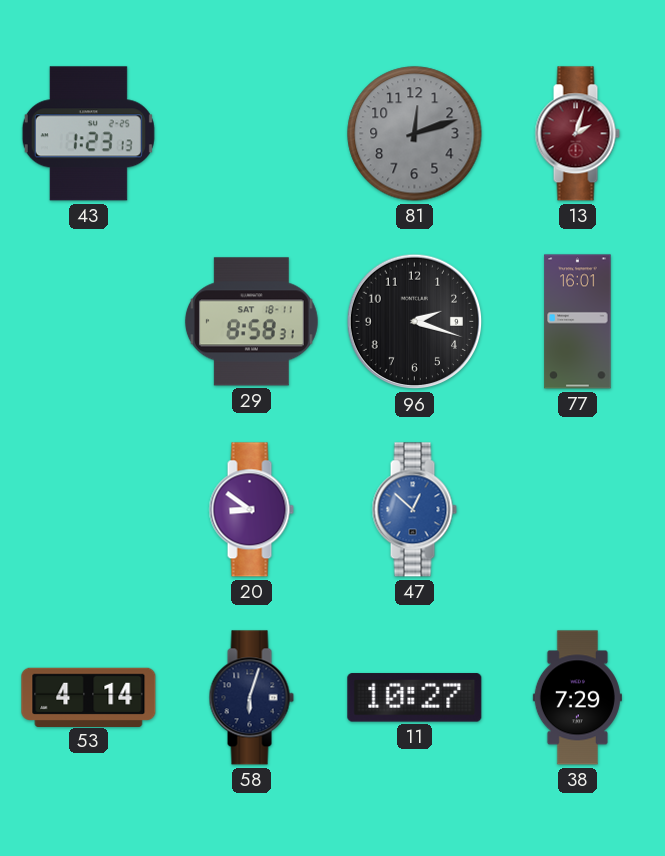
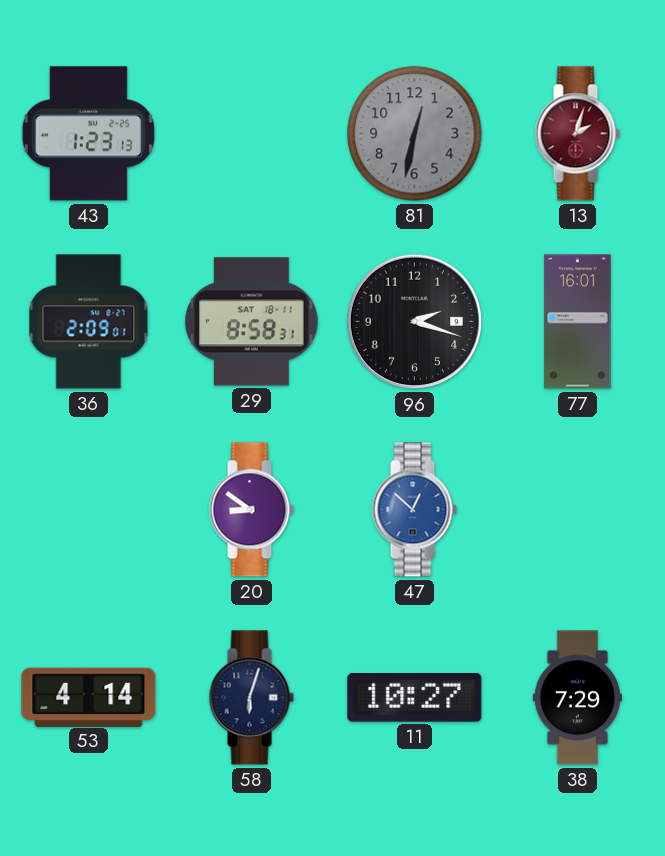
81: 12:12 -> 12:32
36: none -> 2:09
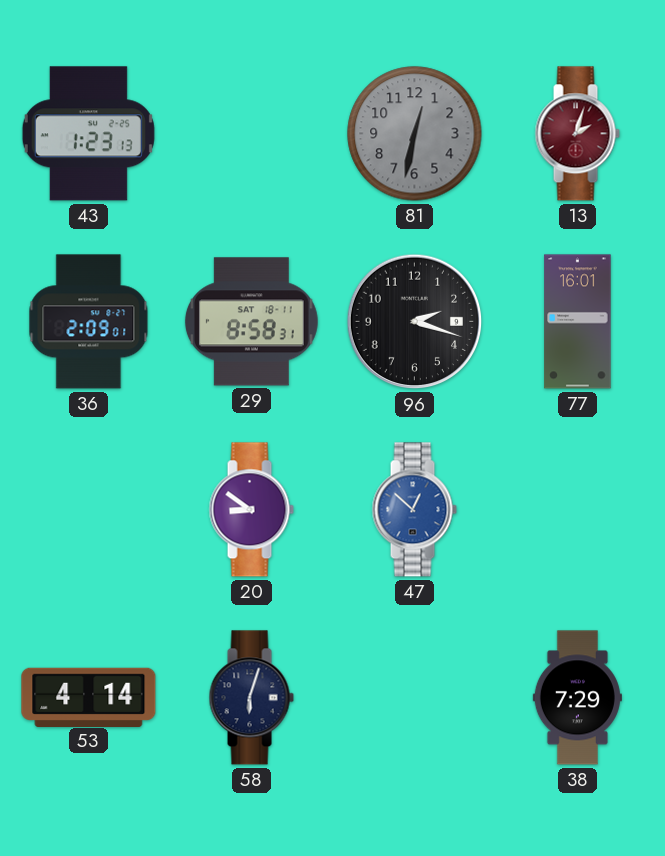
11: 10:27 -> none
